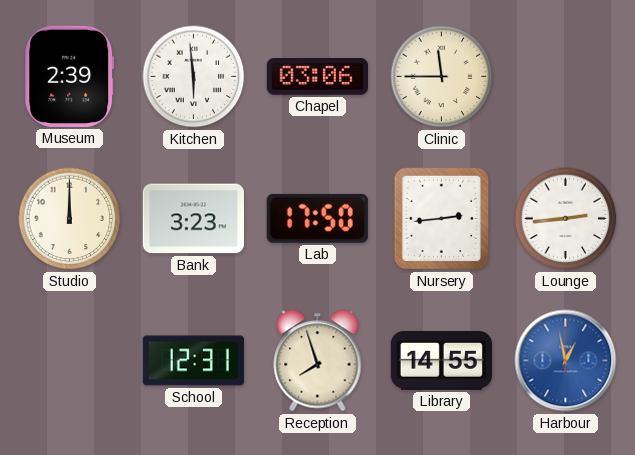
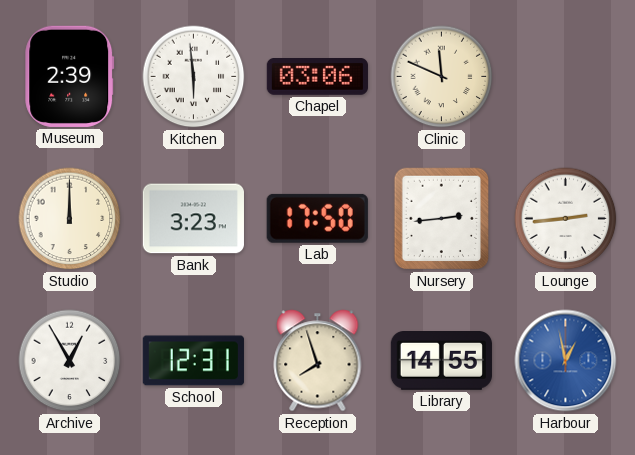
Clinic: 11:45 -> 11:49
Archive: none -> 12:55
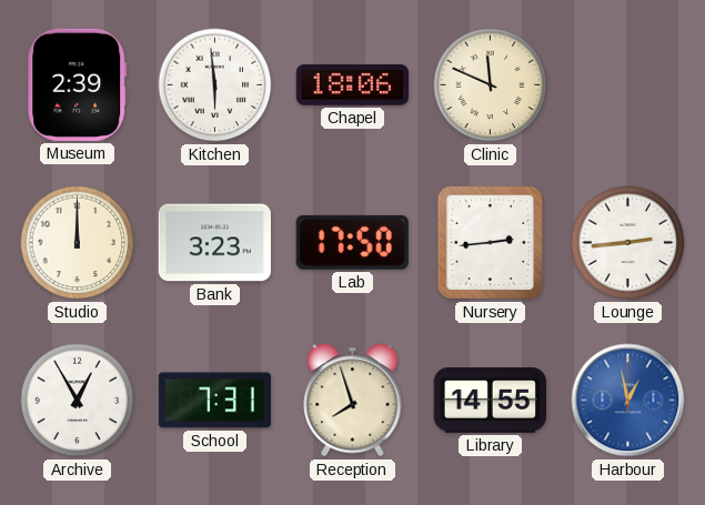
Chapel: 03:06 -> 18:06
School: 12:31 -> 7:31
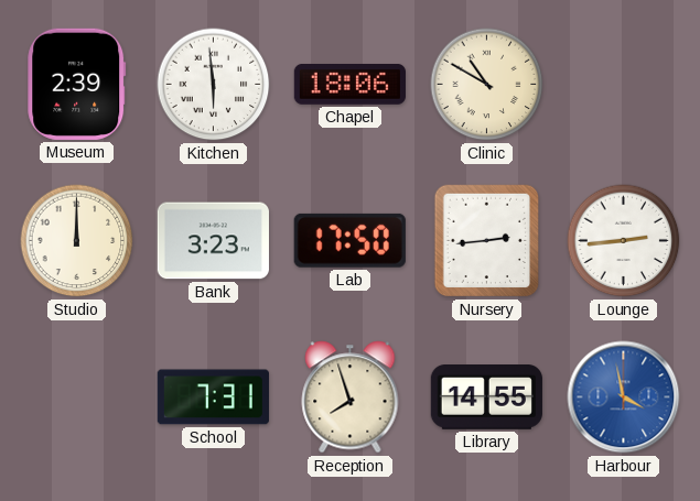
Clinic: 11:49 -> 10:50
Archive: 12:55 -> none
Harbour: 12:58 -> 3:58
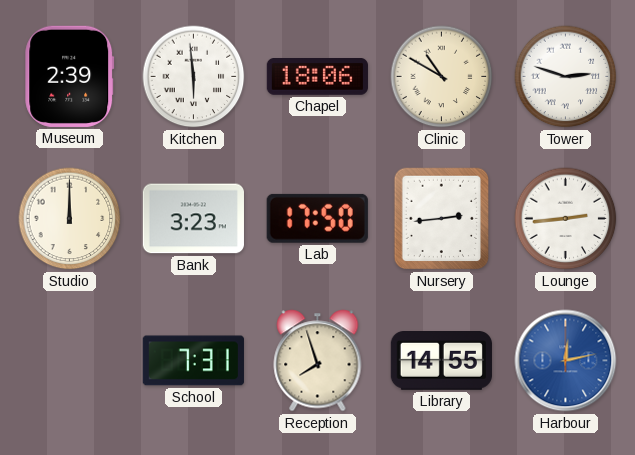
Tower: none -> 2:48
Harbour: 3:58 -> 12:13
